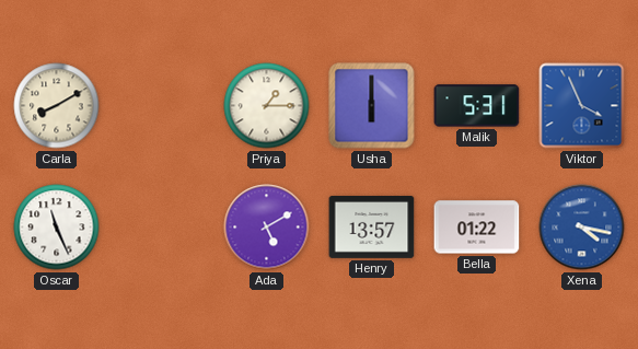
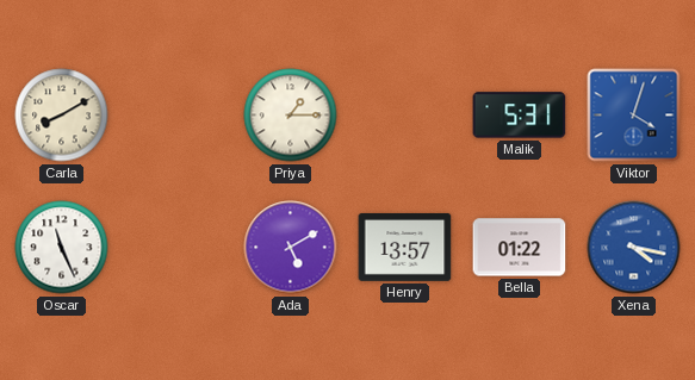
Usha: 6:00 -> none
Viktor: 3:56 -> 4:03
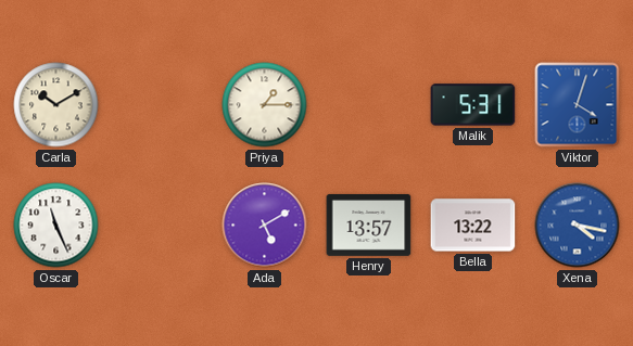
Carla: 8:10 -> 10:10
Bella: 01:22 -> 13:22
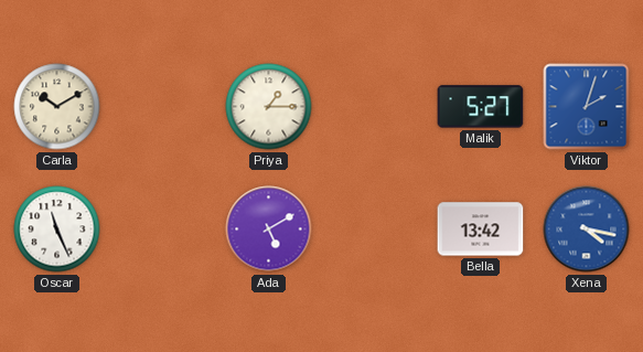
Malik: 5:31 -> 5:27
Viktor: 4:03 -> 2:03
Henry: 13:57 -> none
Bella: 13:22 -> 13:42
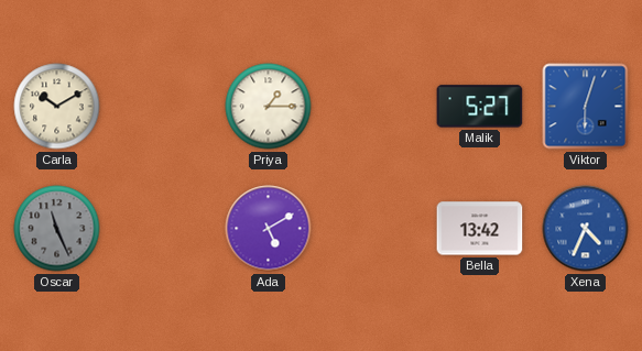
Viktor: 2:03 -> 6:03
Oscar dial: white -> grey
Xena: 4:17 -> 4:34
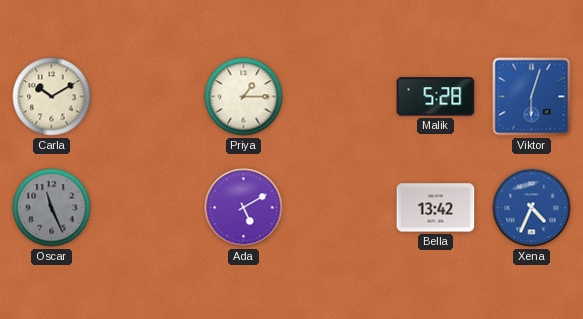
Malik: 5:27 -> 5:28
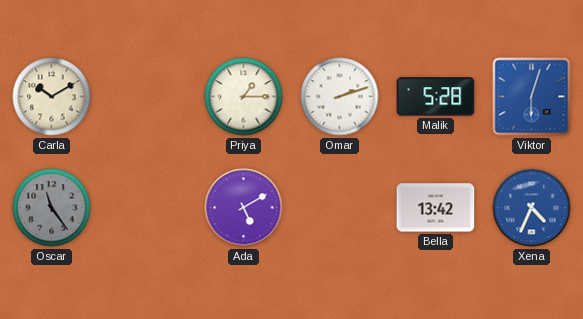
Omar: none -> 2:12
Oscar: 11:26 -> 11:24
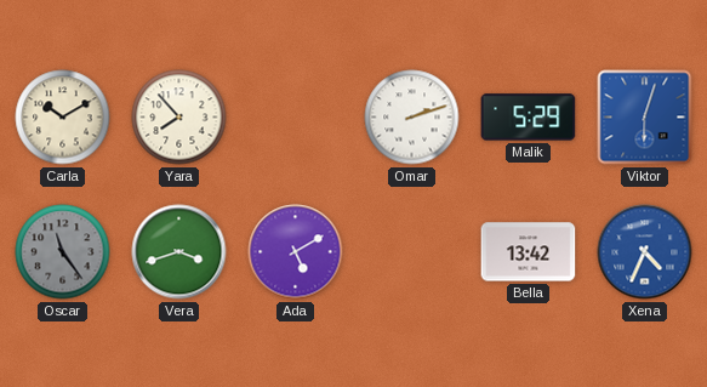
Yara: none -> 7:53
Priya: 1:15 -> none
Malik: 5:28 -> 5:29
Vera: none -> 3:42
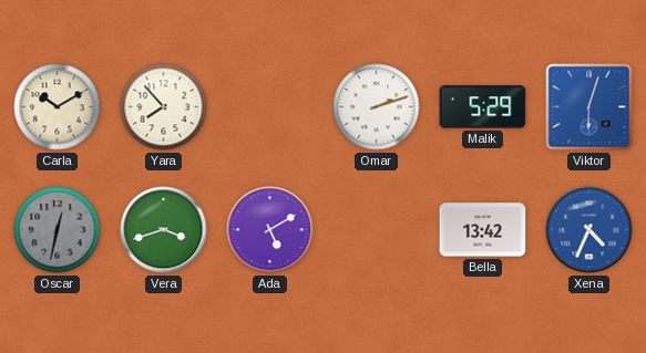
Oscar: 11:24 -> 12:32
